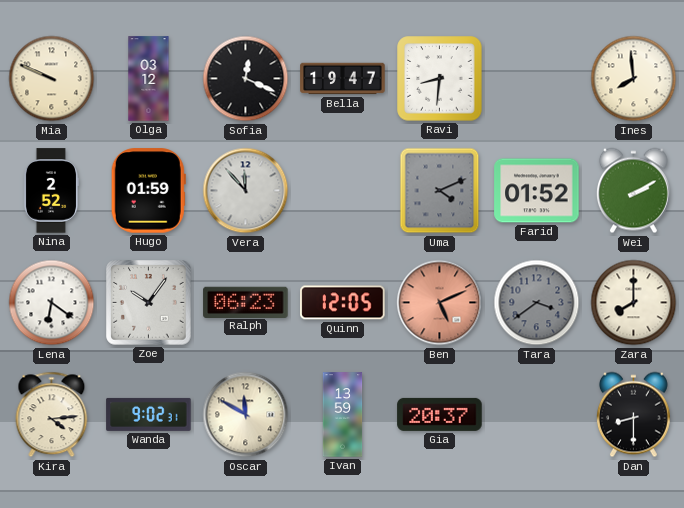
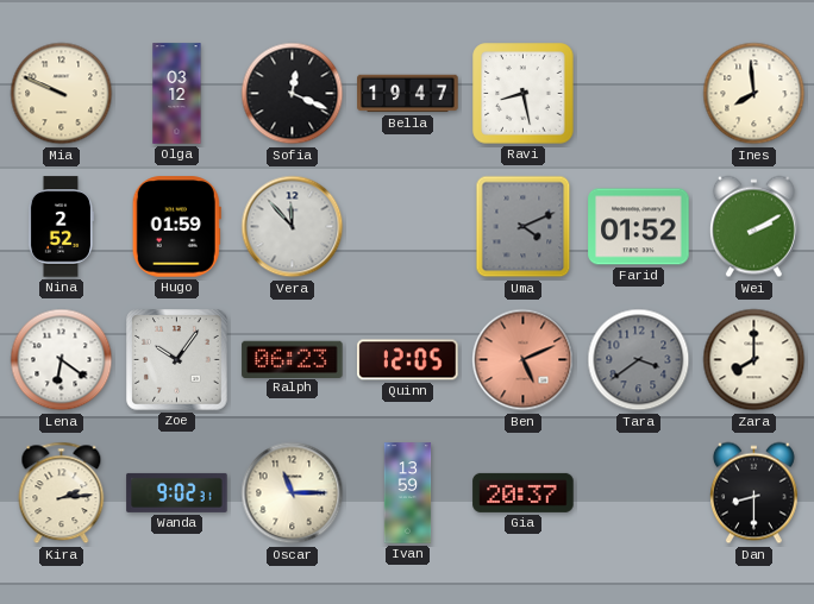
Ravi: 8:31 -> 8:28
Kira: 4:14 -> 2:14
Oscar: 11:50 -> 11:15
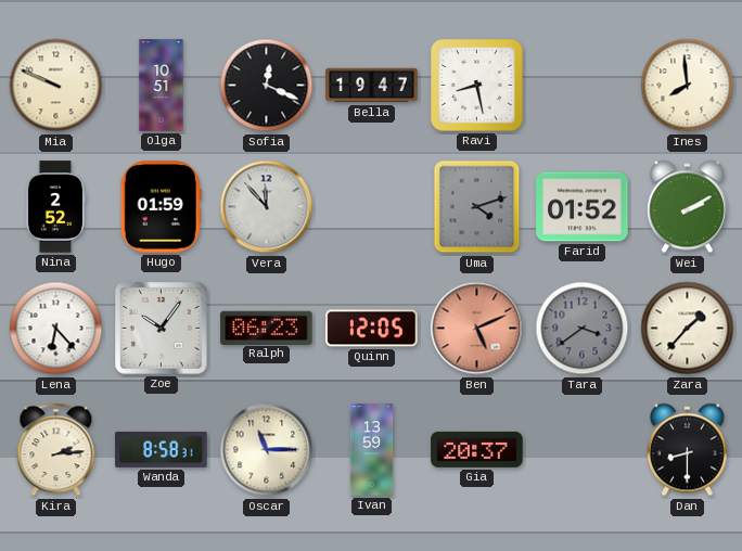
Olga: 03:12 -> 10:51
Uma: 4:11 -> 4:12
Lena: 6:21 -> 6:23
Zara: 8:00 -> 1:37
Wanda: 9:02 -> 8:58
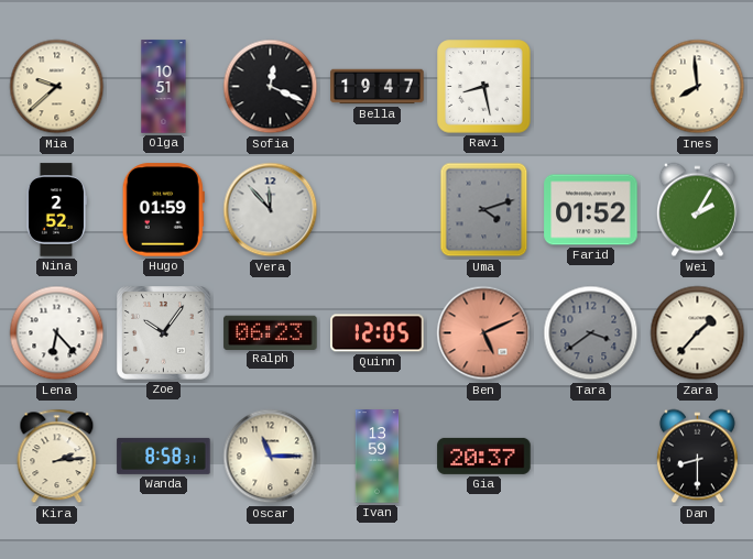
Mia: 9:49 -> 9:38
Wei: 2:10 -> 2:05
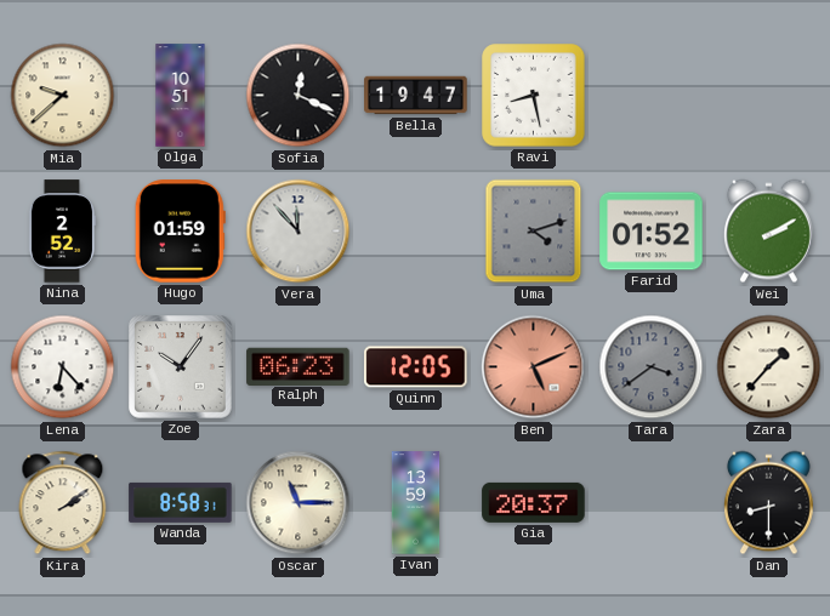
Ines: 7:59 -> none
Wei: 2:05 -> 2:10
Kira: 2:14 -> 2:09
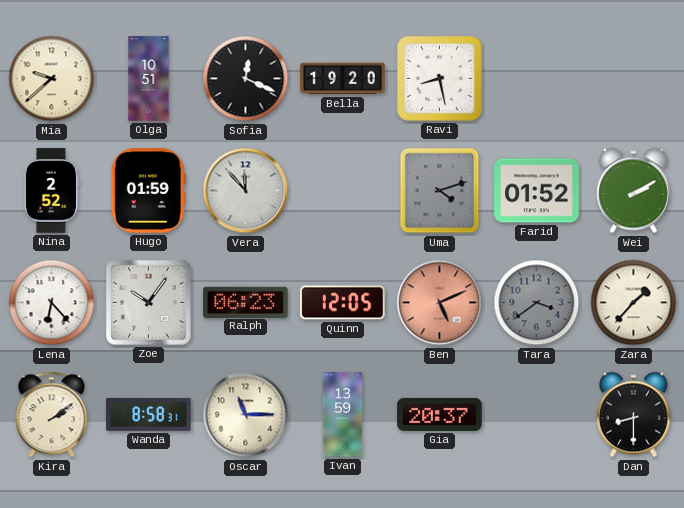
Bella: 19:47 -> 19:20
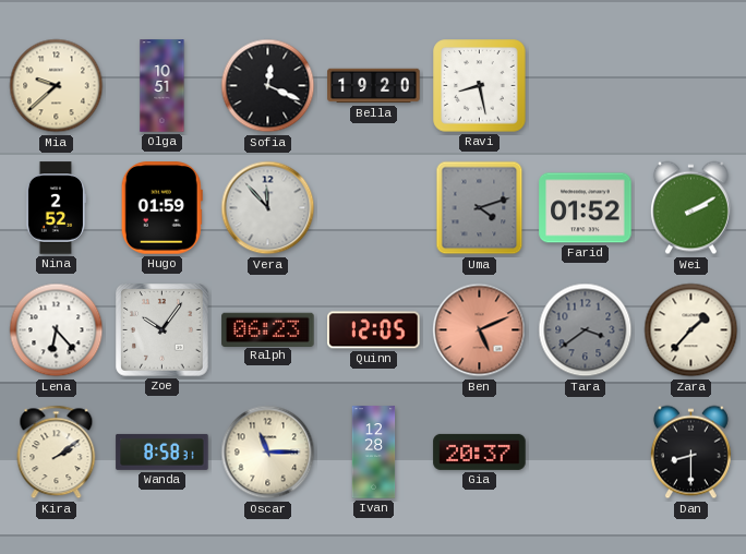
Ivan: 13:59 -> 12:28
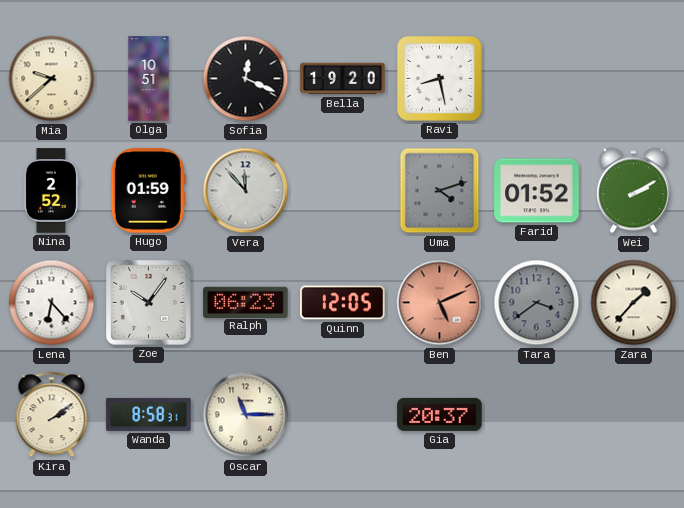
Ivan: 12:28 -> none
Dan: 8:30 -> none
